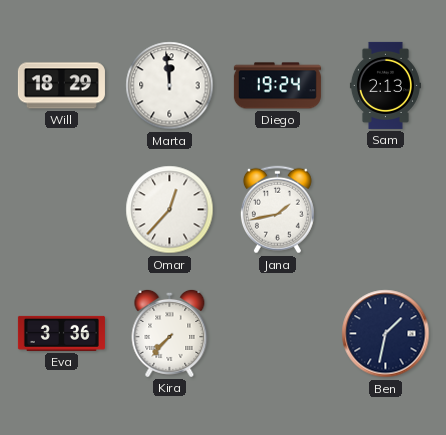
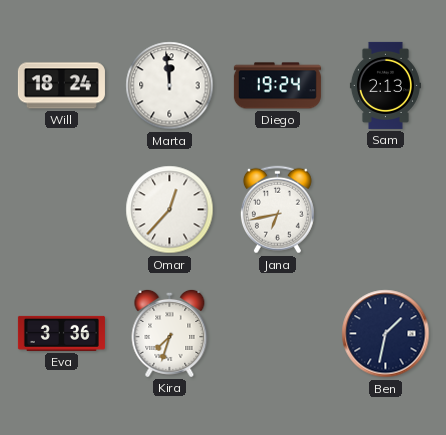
Will: 18:29 -> 18:24
Jana: 1:43 -> 6:43
Kira: 7:37 -> 7:33
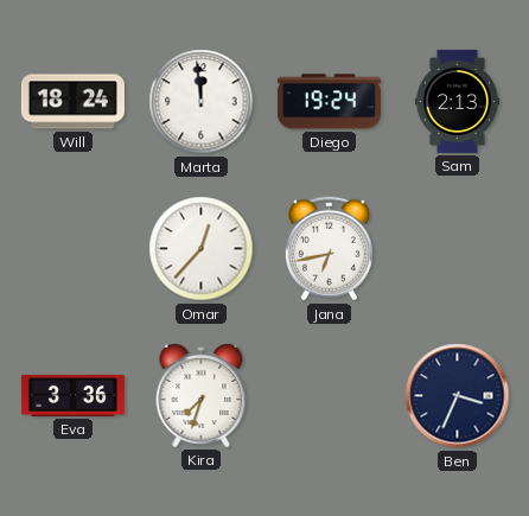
Ben: 1:32 -> 3:34
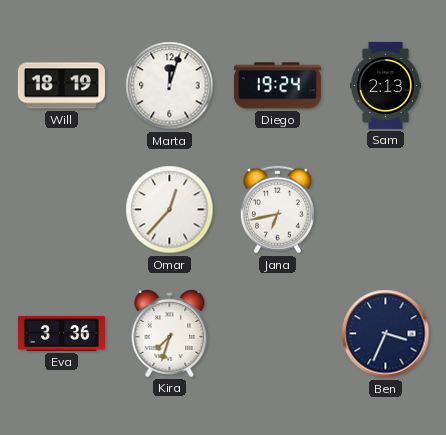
Will: 18:24 -> 18:19
Marta: 11:59 -> 12:03
